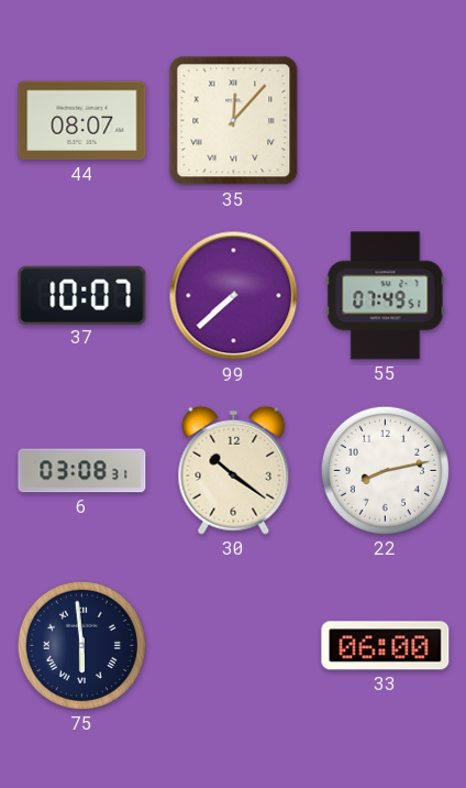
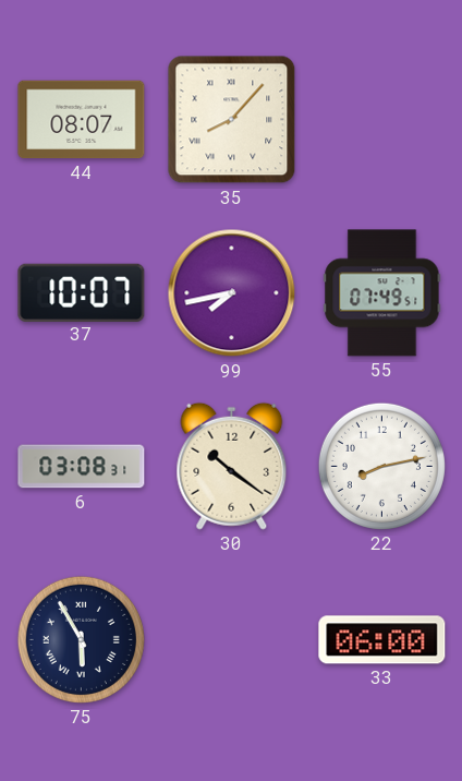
35: 12:07 -> 8:07
99: 7:38 -> 7:43
75: 5:59 -> 5:55
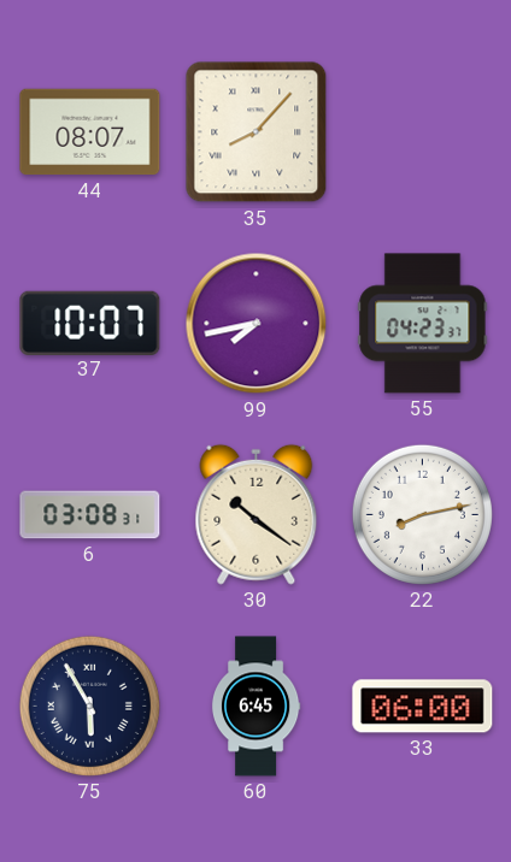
55: 07:49 -> 04:23
60: none -> 6:45
